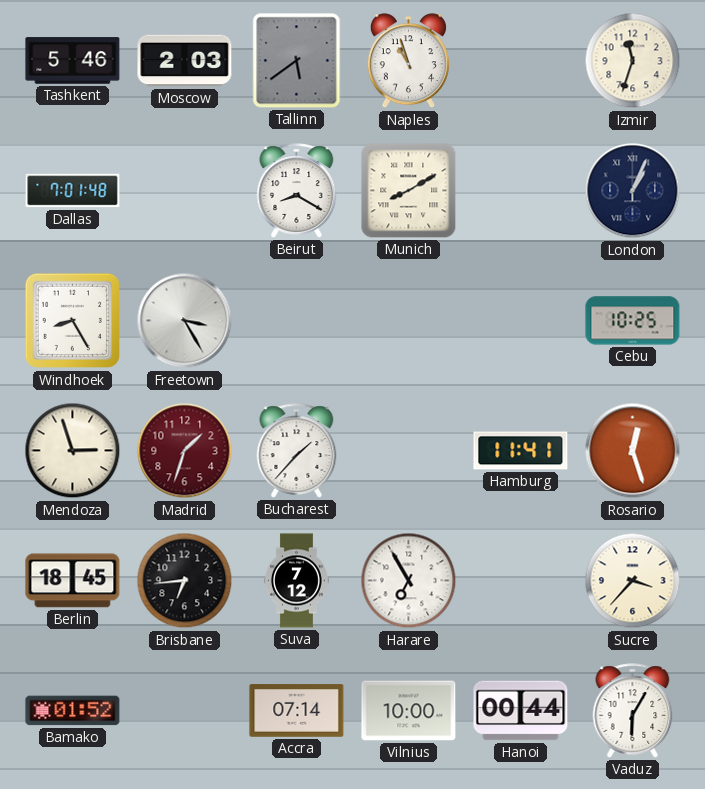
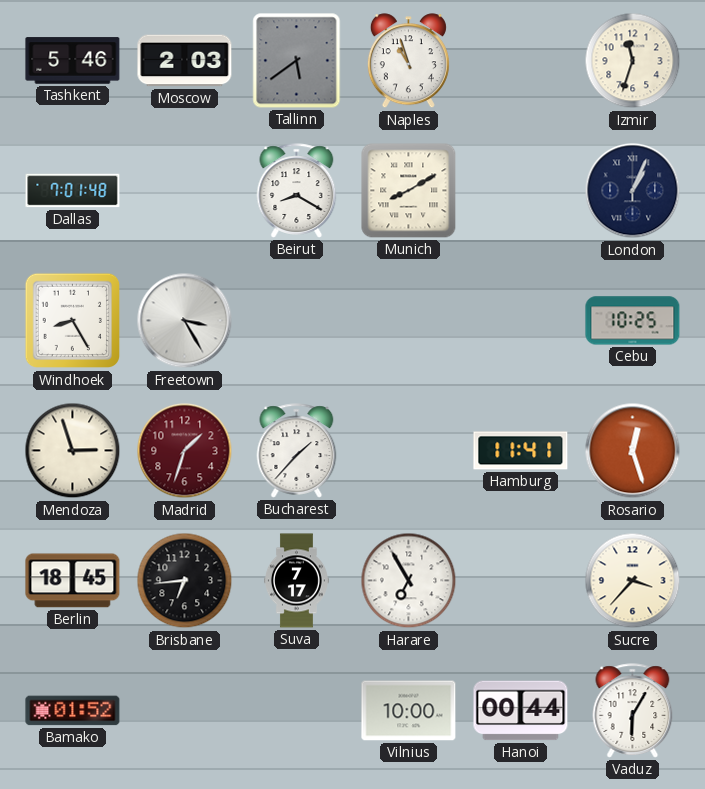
Suva: 7:12 -> 7:17
Accra: 07:14 -> none
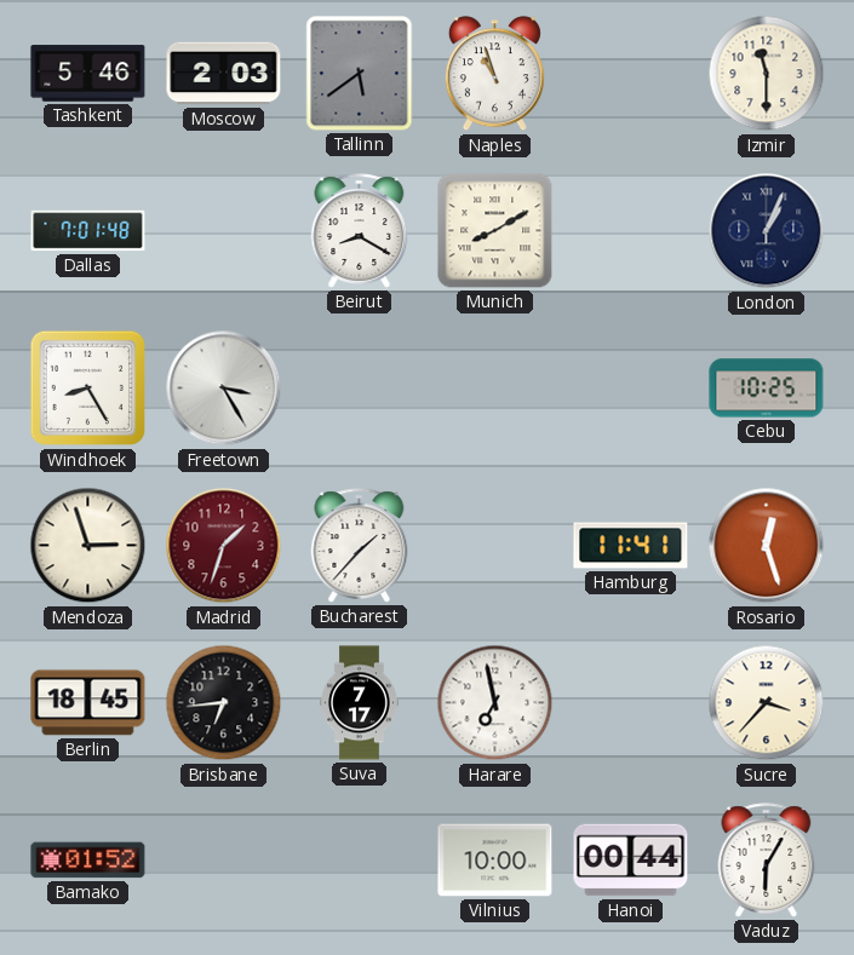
Izmir: 11:33 -> 11:30
Harare: 6:55 -> 6:58
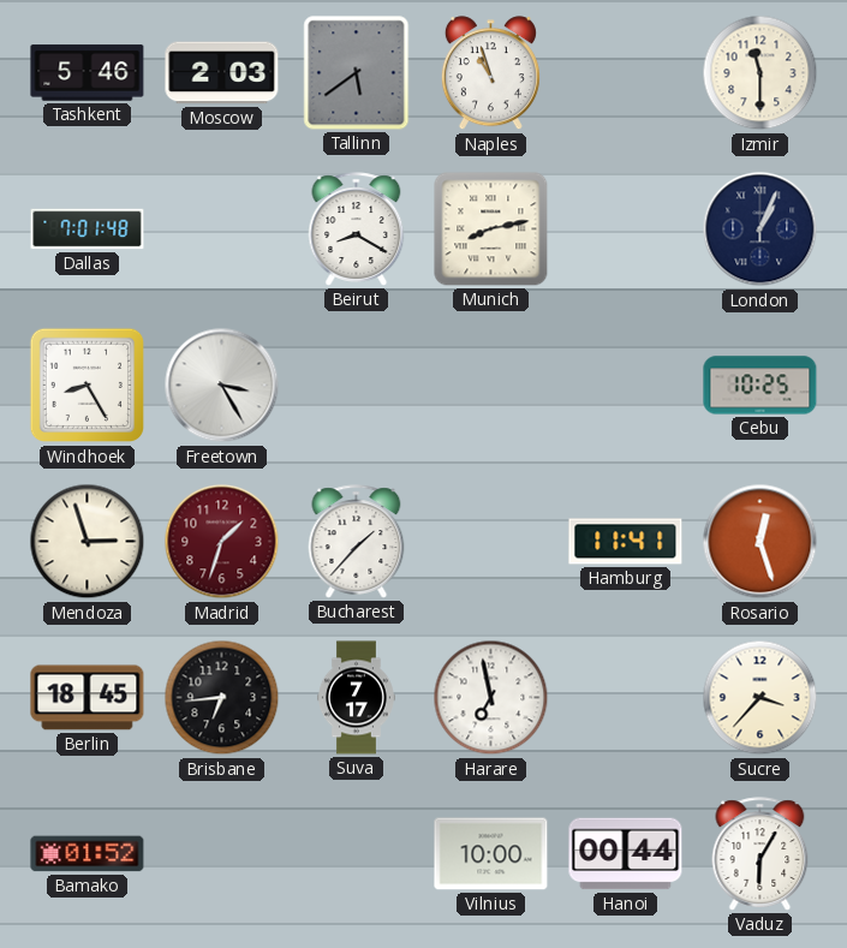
Munich: 8:10 -> 8:13
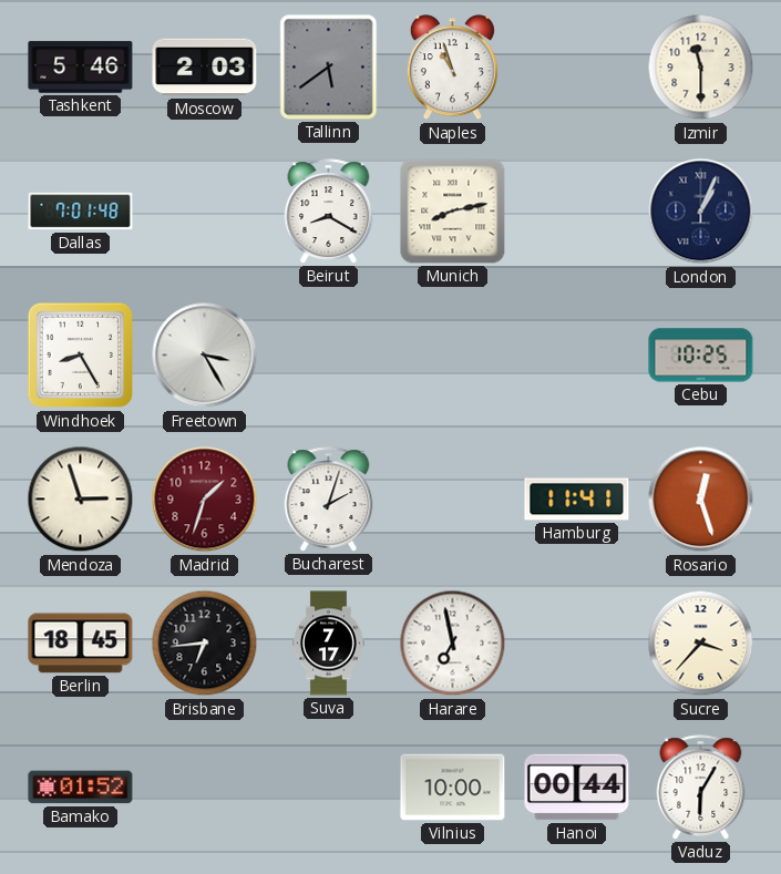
Bucharest: 1:37 -> 2:03
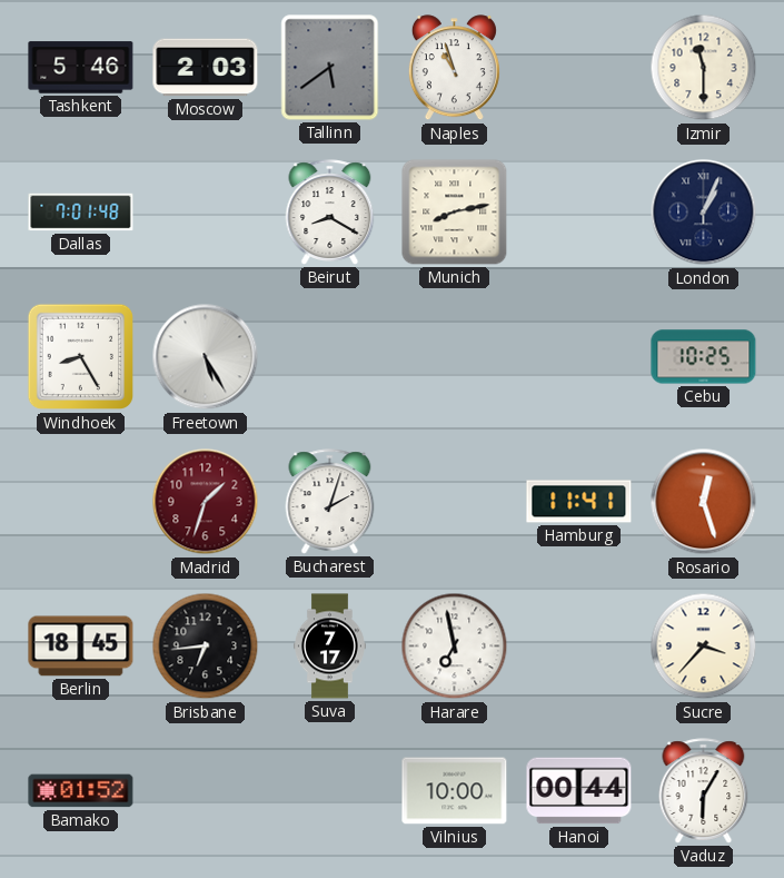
Freetown: 3:25 -> 5:25
Mendoza: 2:57 -> none
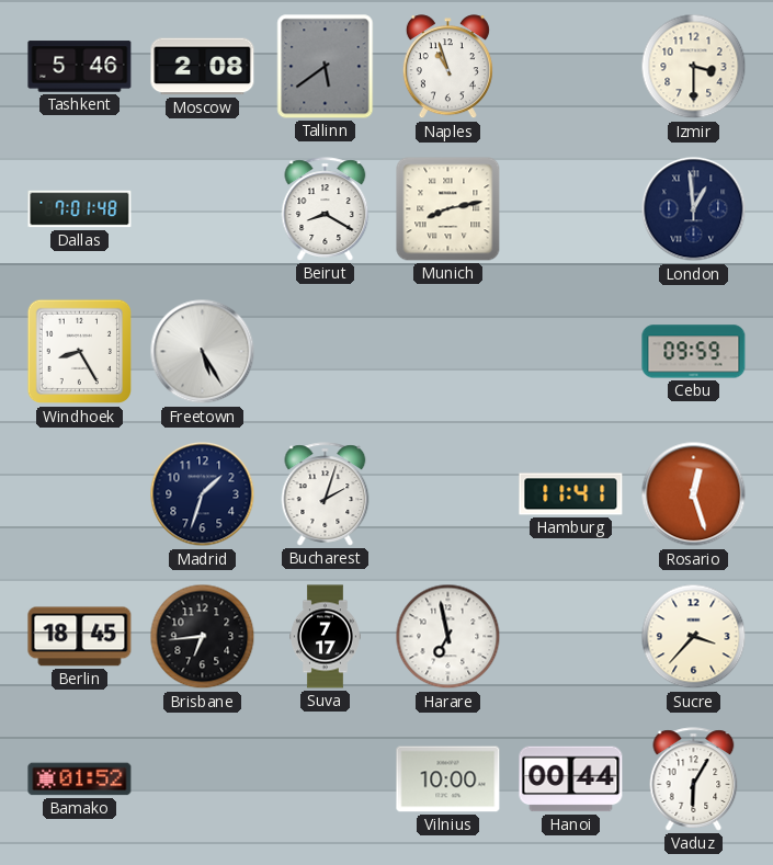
Moscow: 2:03 -> 2:08
Izmir: 11:30 -> 3:30
London: 1:04 -> 12:59
Cebu: 10:25 -> 09:59
Madrid dial: burgundy -> navy
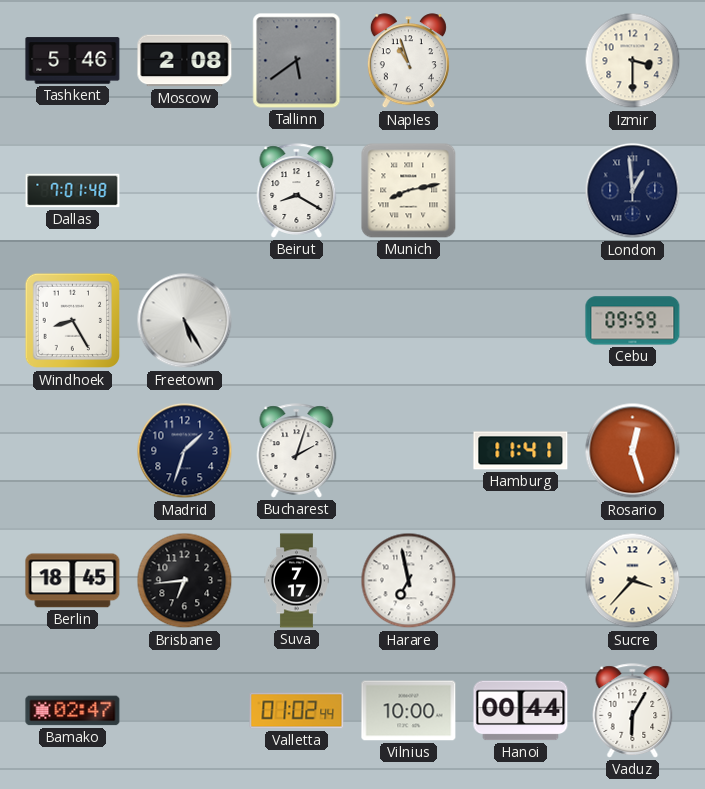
Bamako: 01:52 -> 02:47
Valletta: none -> 01:02
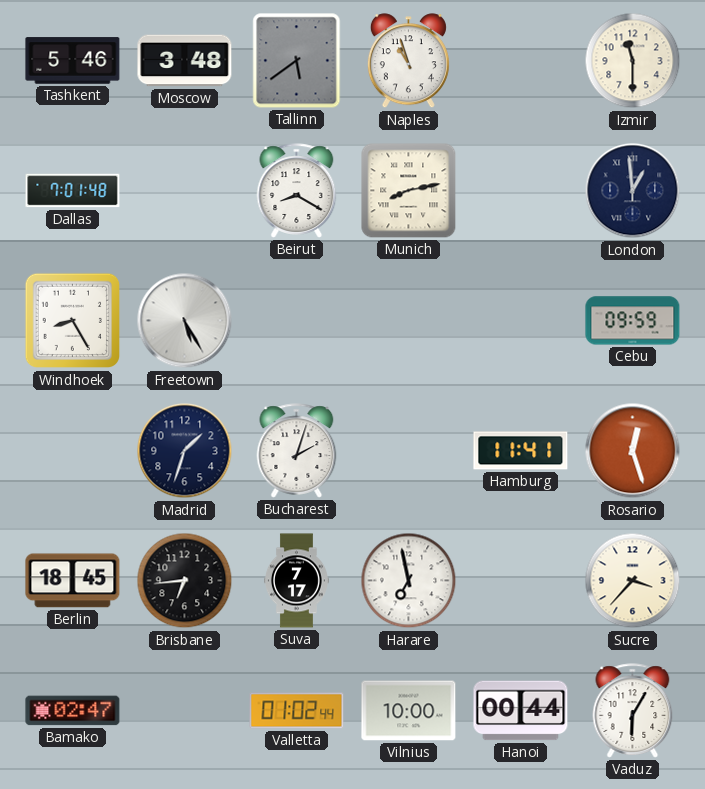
Moscow: 2:08 -> 3:48
Izmir: 3:30 -> 11:30
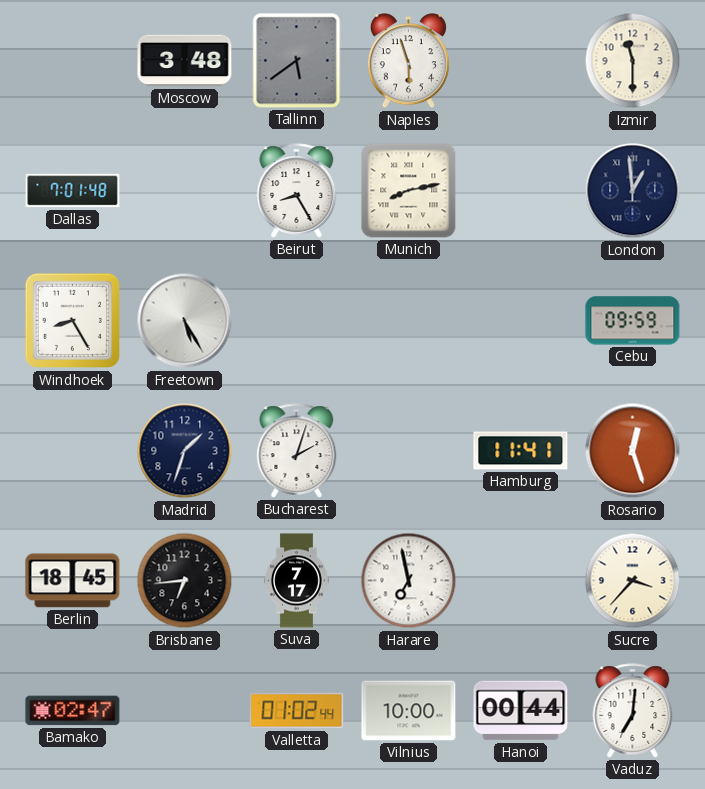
Tashkent: 5:46 -> none
Naples: 10:57 -> 5:57
Beirut: 8:20 -> 8:25
Vaduz: 6:05 -> 7:01
